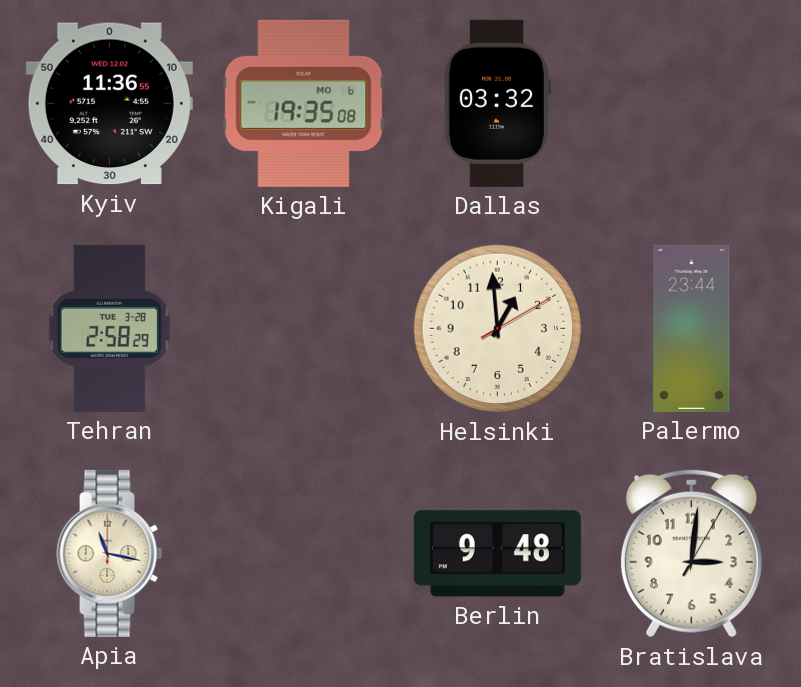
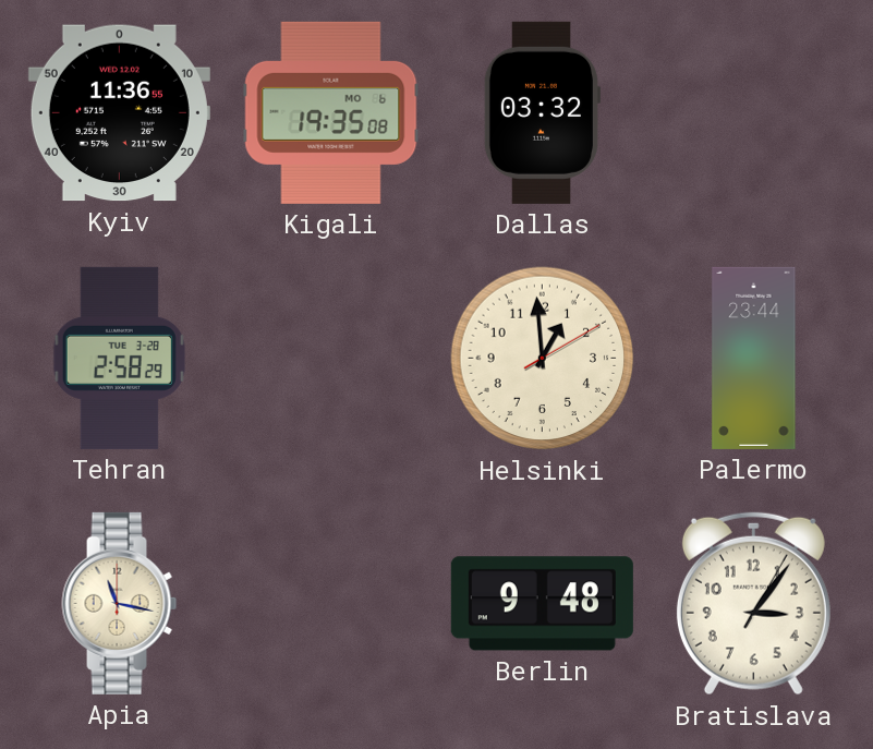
Bratislava: 3:01 -> 3:06
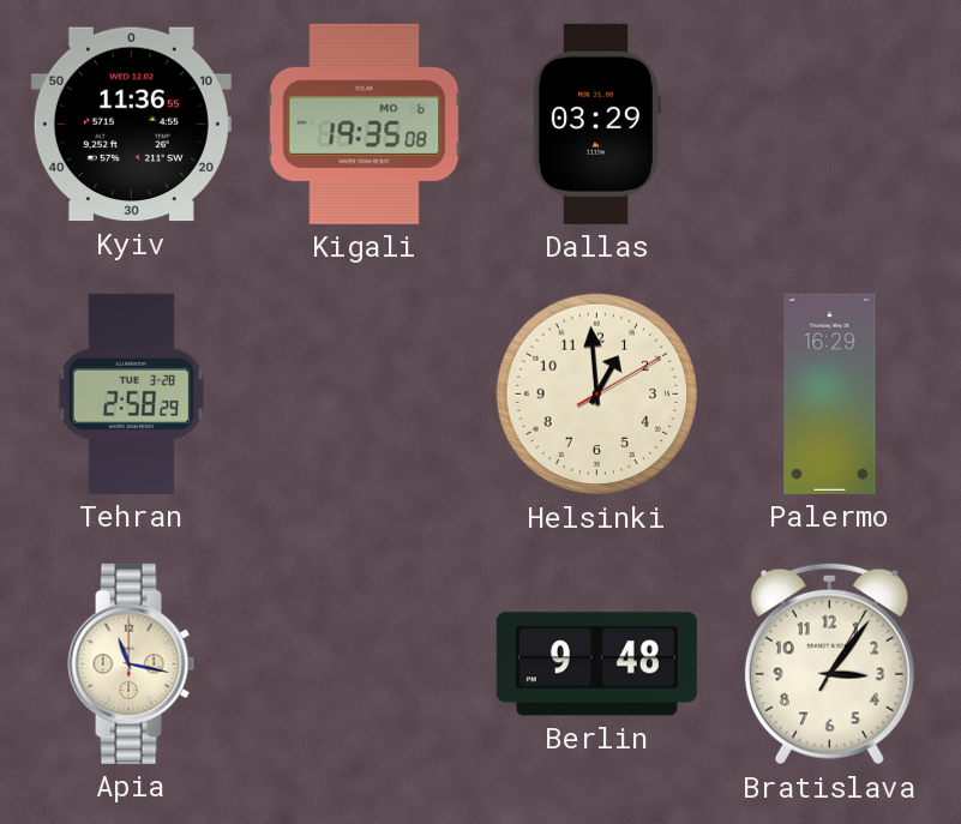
Dallas: 03:32 -> 03:29
Palermo: 23:44 -> 16:29
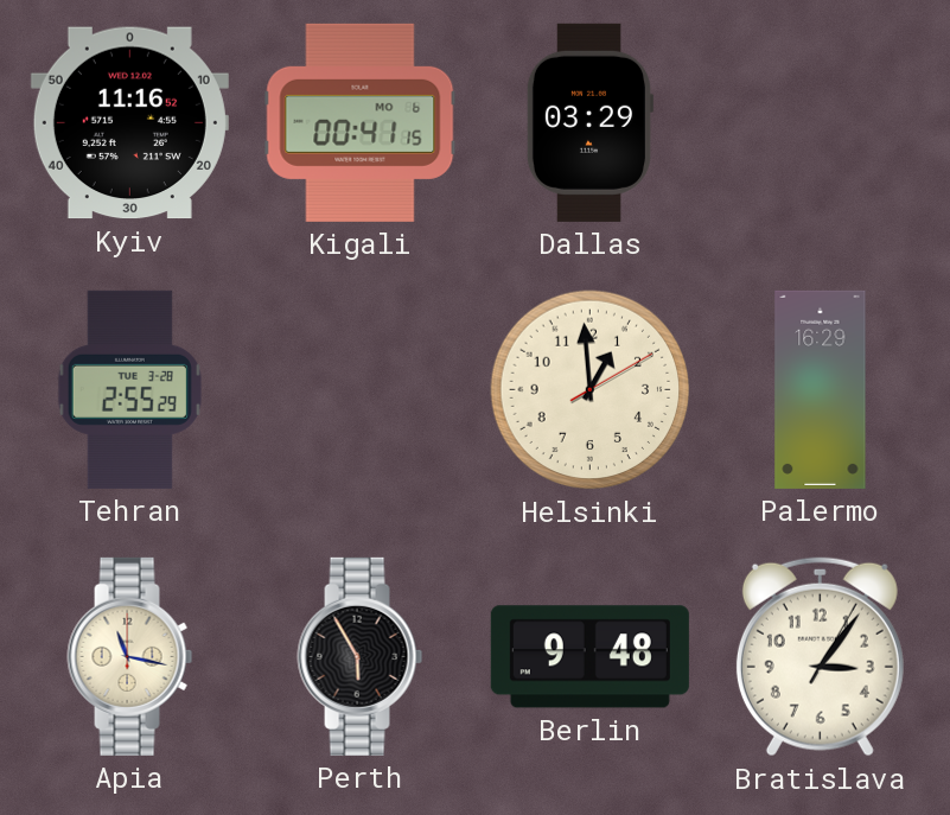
Kyiv: 11:36 -> 11:16
Kigali: 19:35 -> 00:41
Tehran: 2:58 -> 2:55
Perth: none -> 5:55
